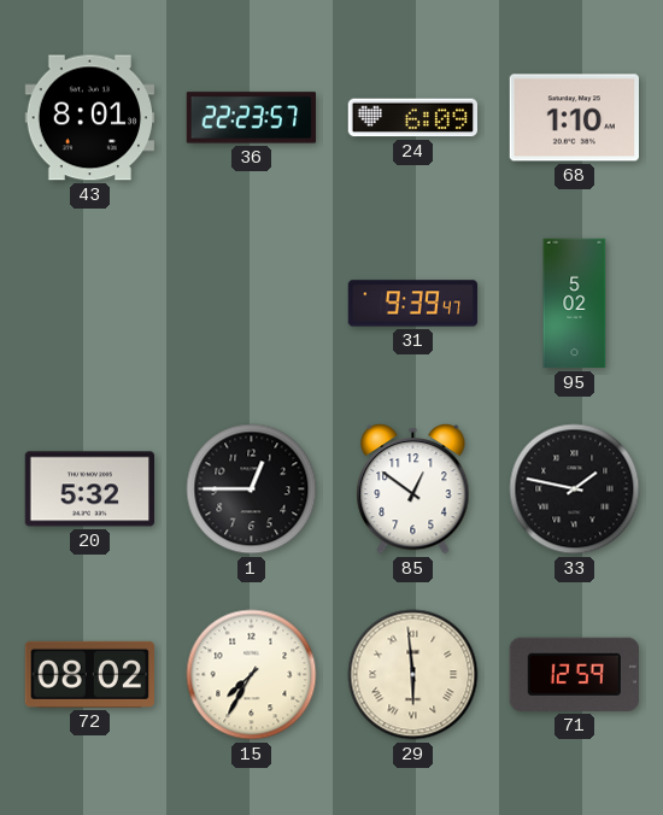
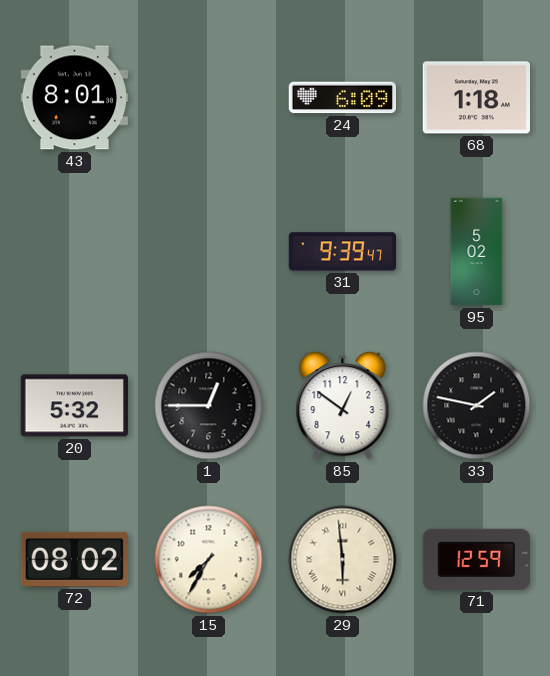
36: 22:23 -> none
68: 1:10 -> 1:18
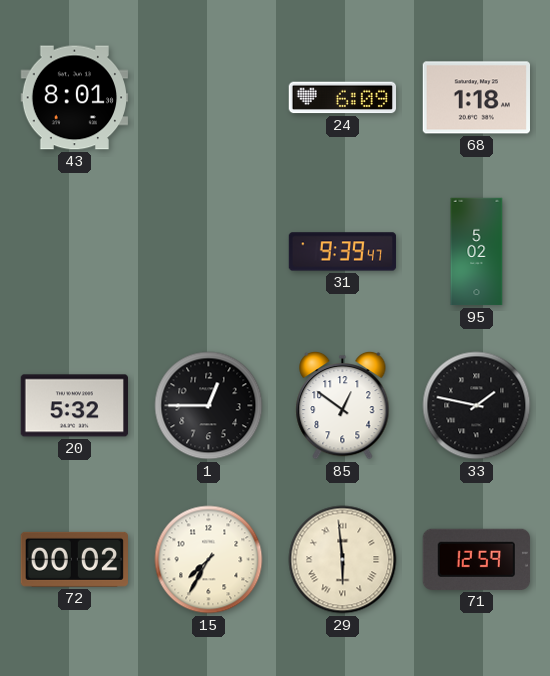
72: 08:02 -> 00:02
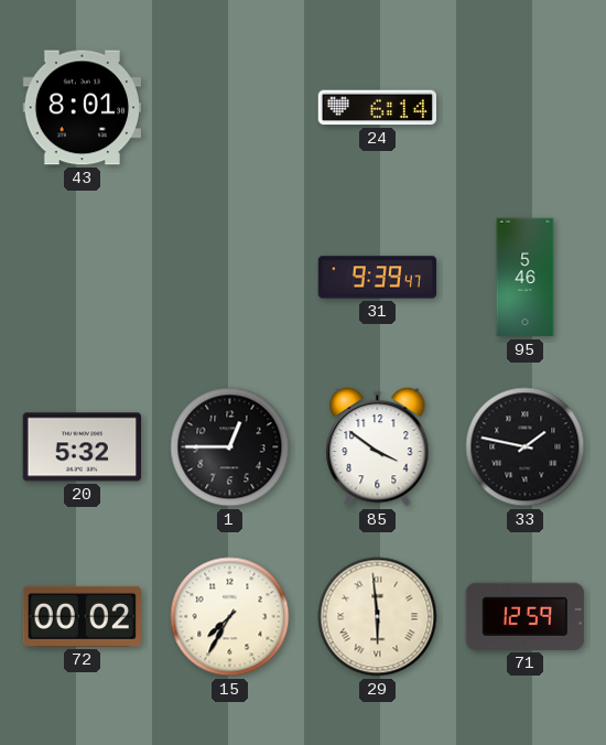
24: 6:09 -> 6:14
68: 1:18 -> none
95: 5:02 -> 5:46
85: 12:51 -> 3:51
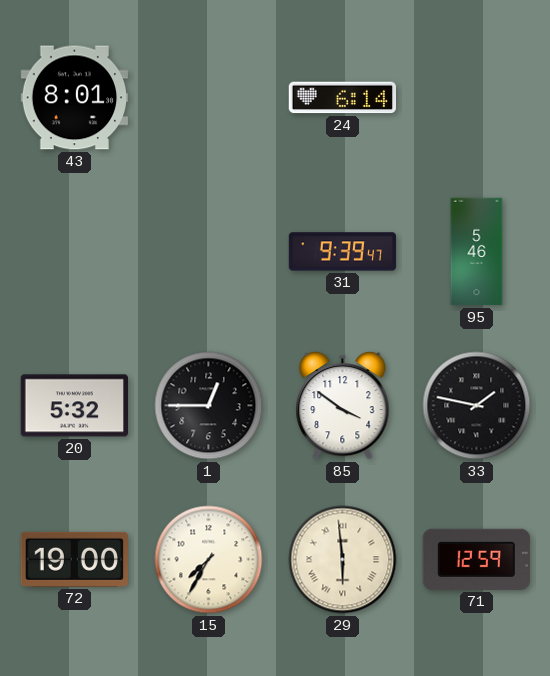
72: 00:02 -> 19:00
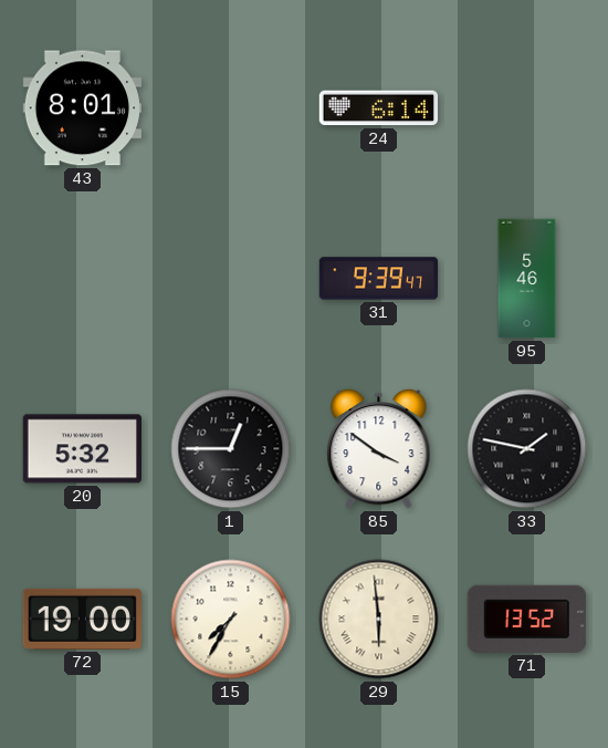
71: 12:59 -> 13:52
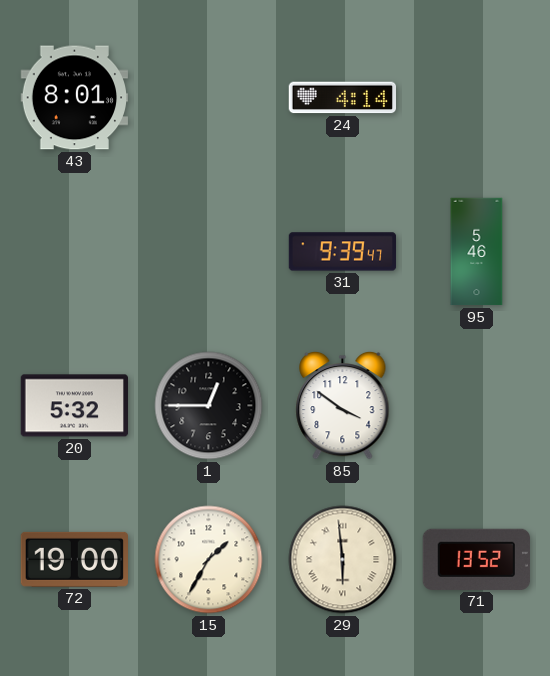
24: 6:14 -> 4:14
33: 1:47 -> none
15: 7:35 -> 1:35
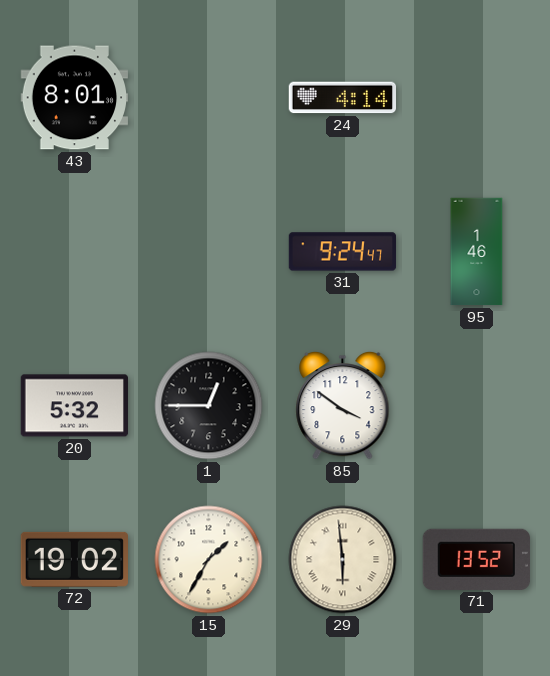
31: 9:39 -> 9:24
95: 5:46 -> 1:46
72: 19:00 -> 19:02
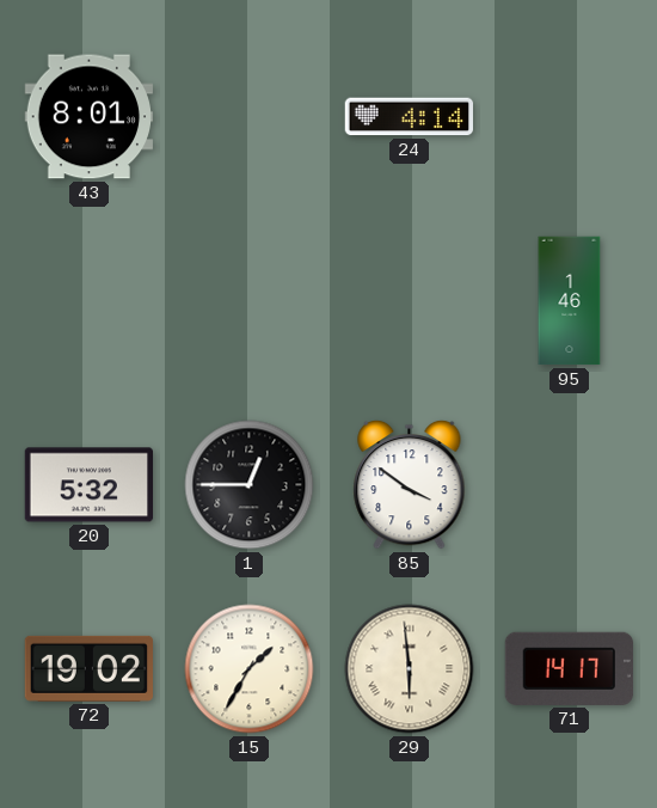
31: 9:24 -> none
71: 13:52 -> 14:17
